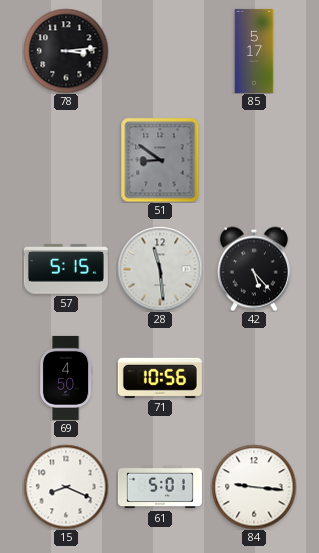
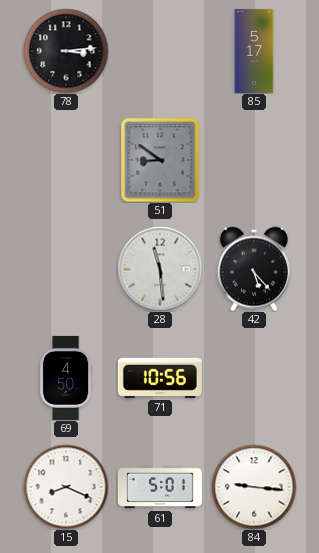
57: 5:15 -> none
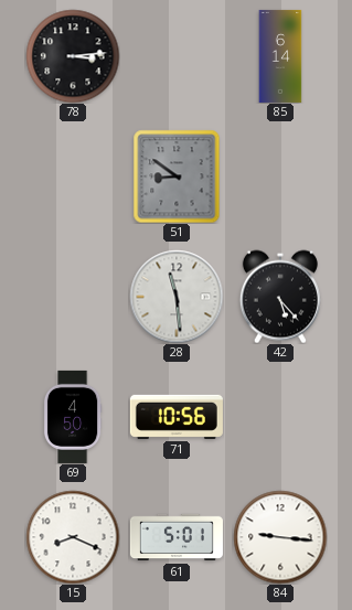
85: 5:17 -> 6:14
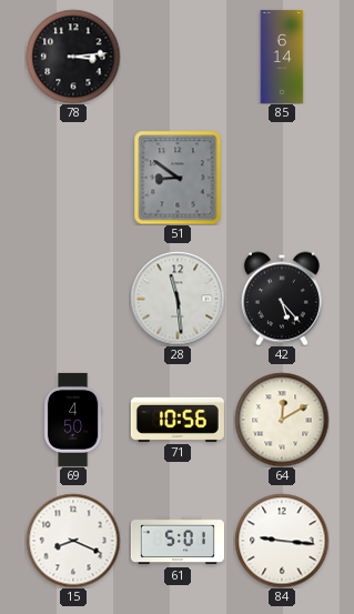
64: none -> 12:10
